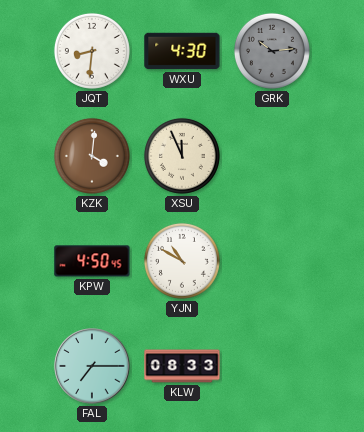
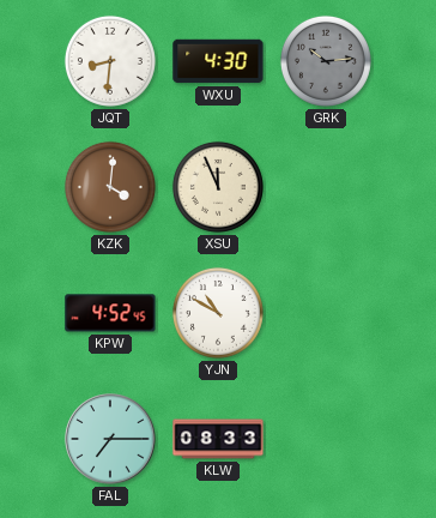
KPW: 4:50 -> 4:52
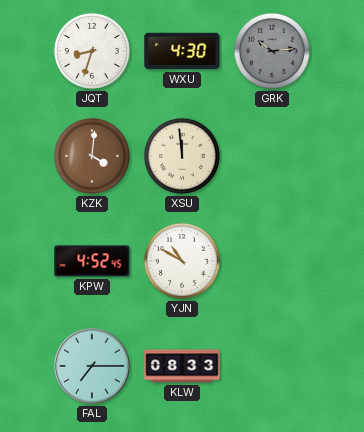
JQT: 8:31 -> 8:33
XSU: 11:56 -> 11:59
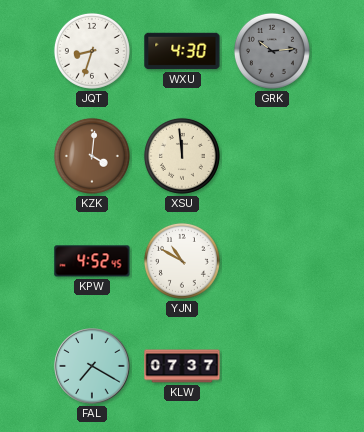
FAL: 7:15 -> 7:20
KLW: 08:33 -> 07:37
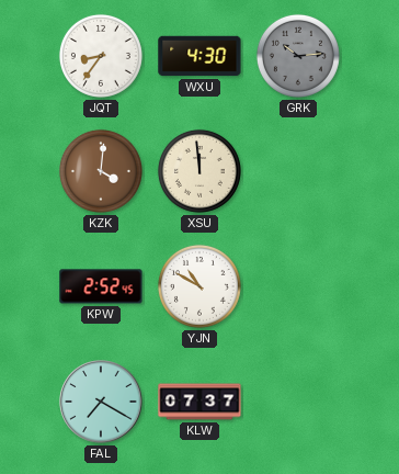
JQT: 8:33 -> 8:36
KPW: 4:52 -> 2:52
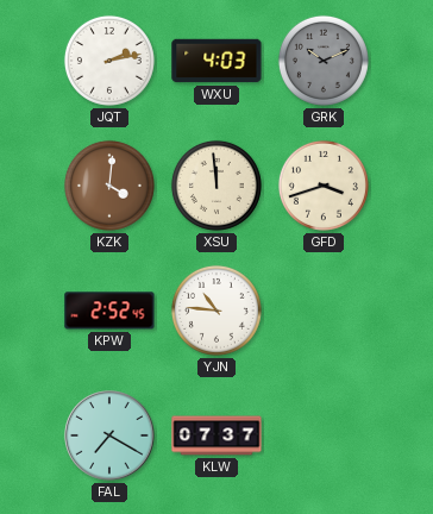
JQT: 8:36 -> 2:13
WXU: 4:30 -> 4:03
GRK: 10:14 -> 10:11
GFD: none -> 3:42
YJN: 10:50 -> 10:46
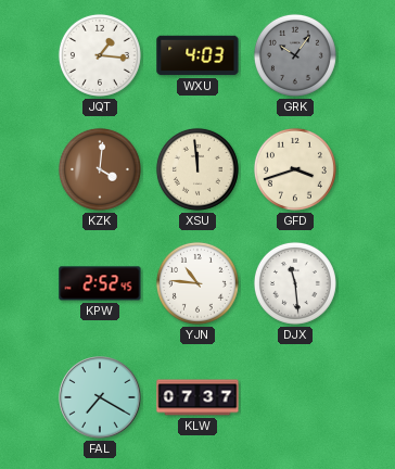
JQT: 2:13 -> 1:16
GRK: 10:11 -> 10:06
DJX: none -> 11:29
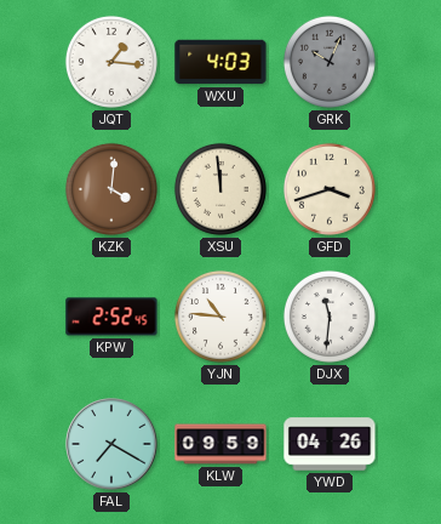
GRK: 10:06 -> 10:04
DJX: 11:29 -> 11:31
KLW: 07:37 -> 09:59
YWD: none -> 04:26
